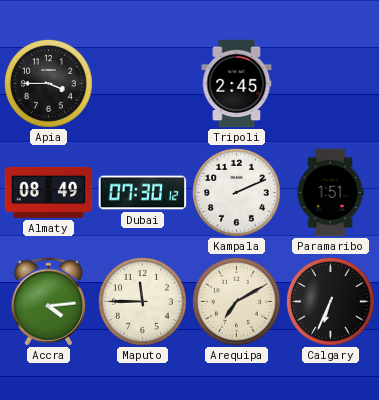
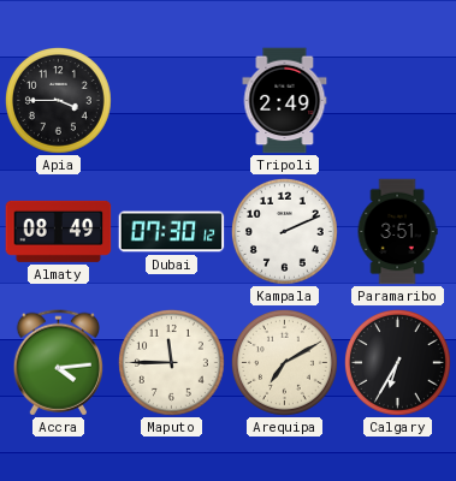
Tripoli: 2:45 -> 2:49
Paramaribo: 1:51 -> 3:51
Calgary: 6:34 -> 6:35
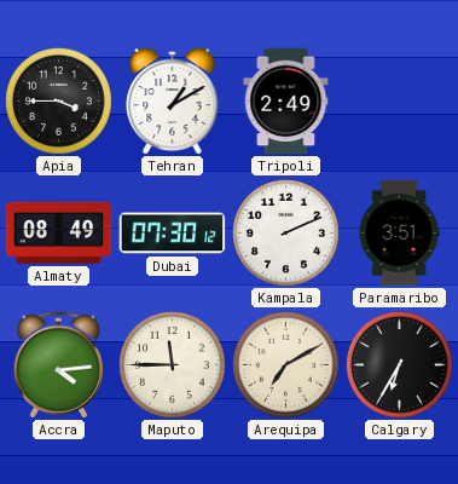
Tehran: none -> 1:10
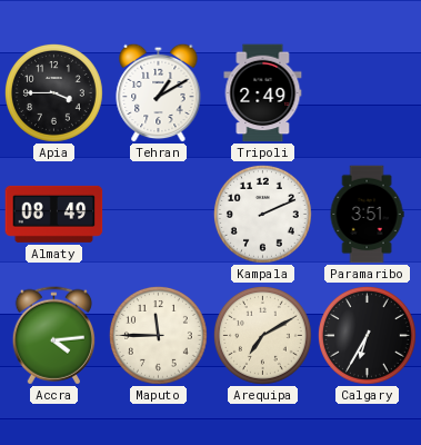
Dubai: 07:30 -> none
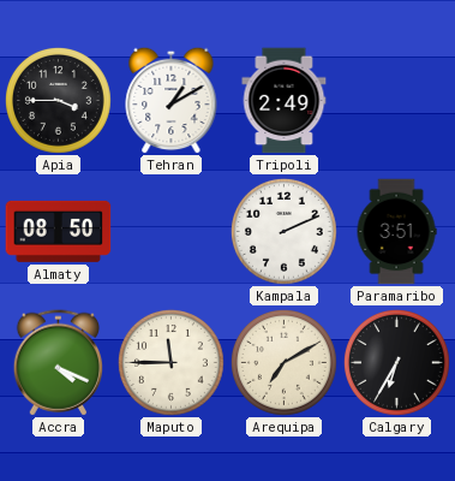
Almaty: 08:49 -> 08:50
Accra: 4:14 -> 4:19
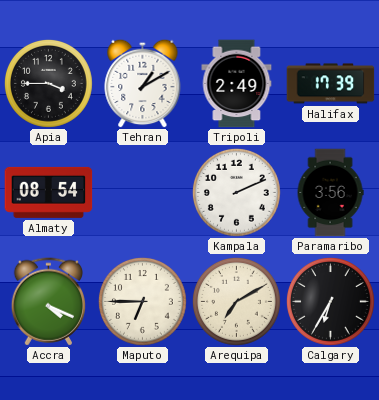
Halifax: none -> 17:39
Almaty: 08:50 -> 08:54
Paramaribo: 3:51 -> 3:56
Maputo: 11:45 -> 6:45
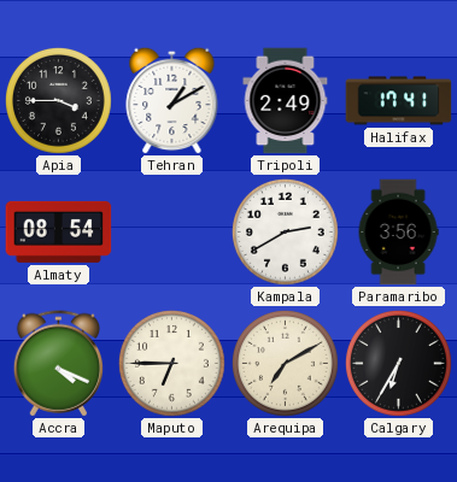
Halifax: 17:39 -> 17:41
Kampala: 2:11 -> 2:40
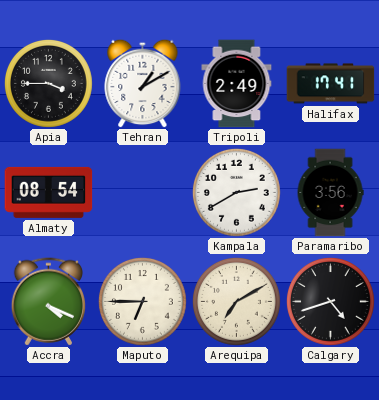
Calgary: 6:35 -> 4:42
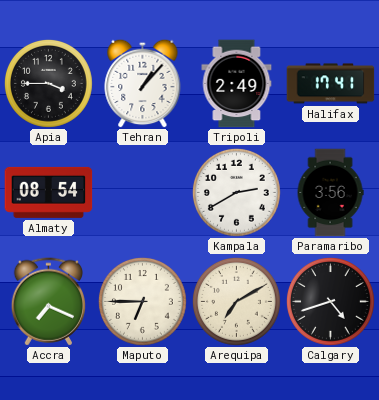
Tehran: 1:10 -> 1:07
Accra: 4:19 -> 7:19
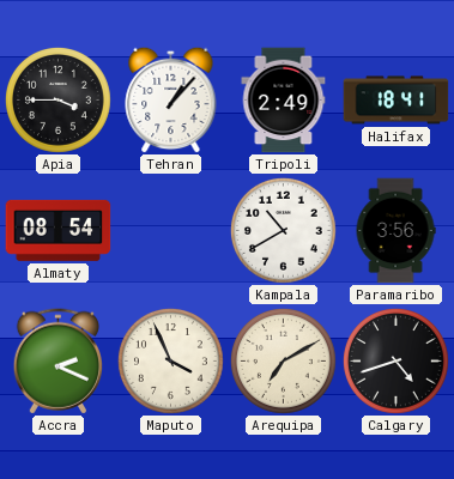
Halifax: 17:41 -> 18:41
Kampala: 2:40 -> 10:40
Accra: 7:19 -> 2:19
Maputo: 6:45 -> 3:56
